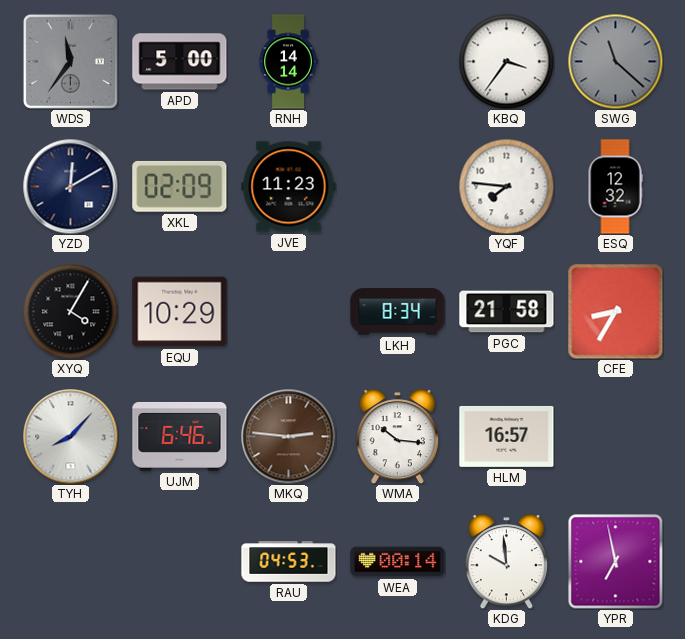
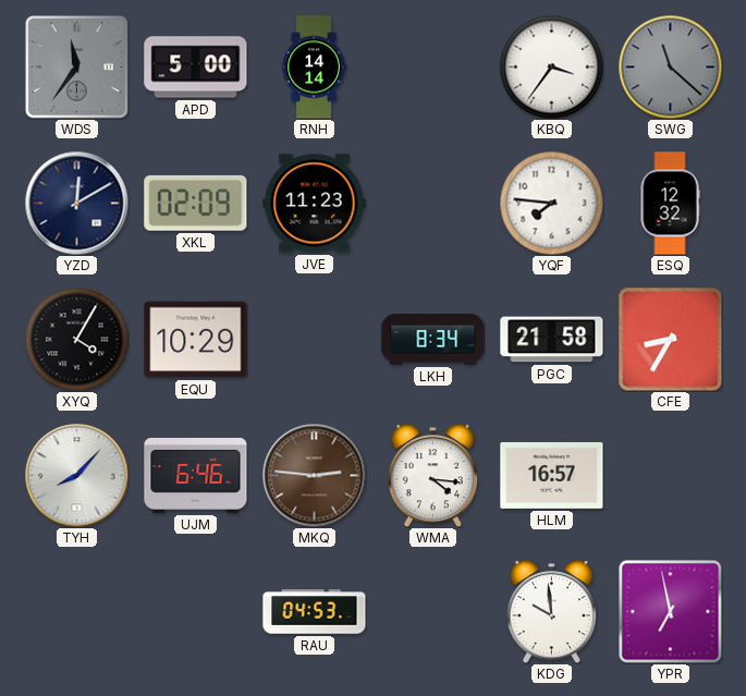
WMA: 10:16 -> 4:16
WEA: 00:14 -> none
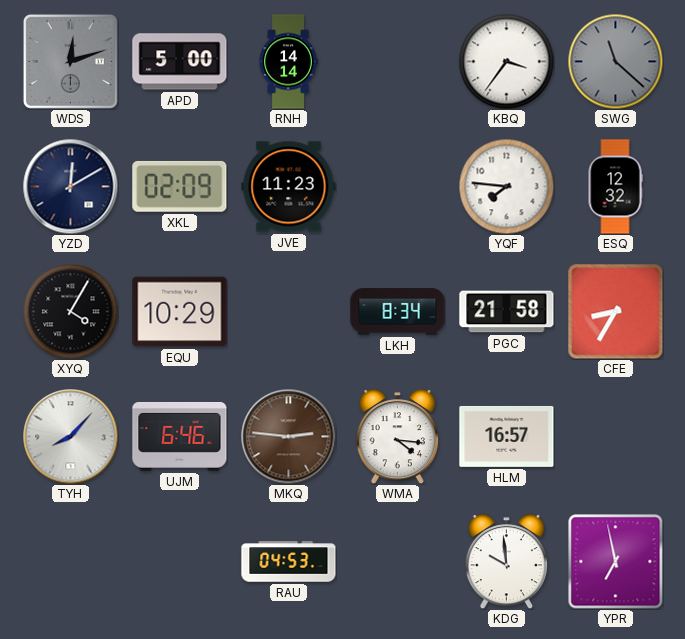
WDS: 11:36 -> 12:12
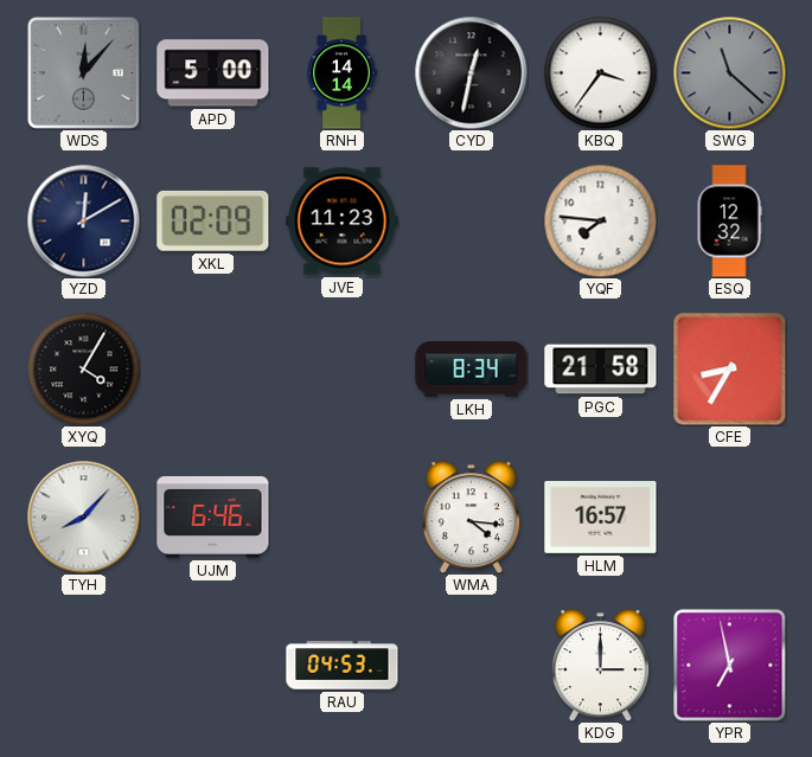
WDS: 12:12 -> 12:07
CYD: none -> 12:32
EQU: 10:29 -> none
MKQ: 2:46 -> none
KDG: 9:59 -> 3:00
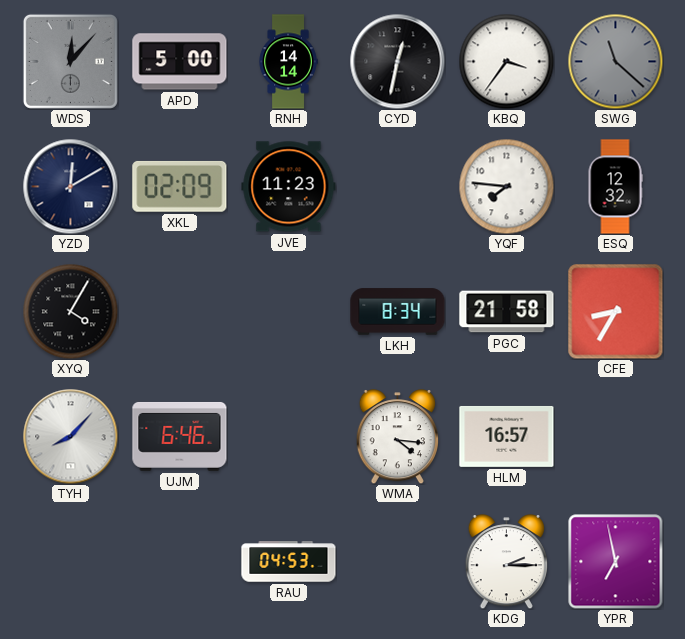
KDG: 3:00 -> 2:15
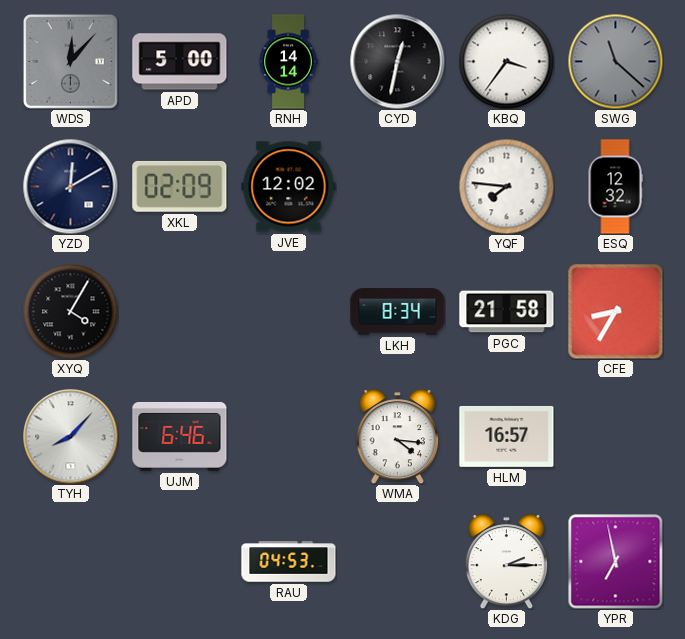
JVE: 11:23 -> 12:02
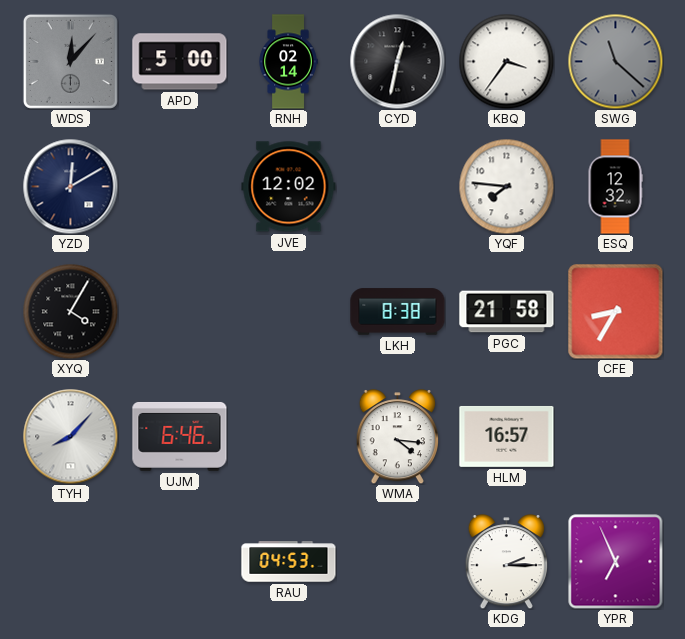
RNH: 14:14 -> 02:14
XKL: 02:09 -> none
LKH: 8:34 -> 8:38
YPR: 6:58 -> 6:56
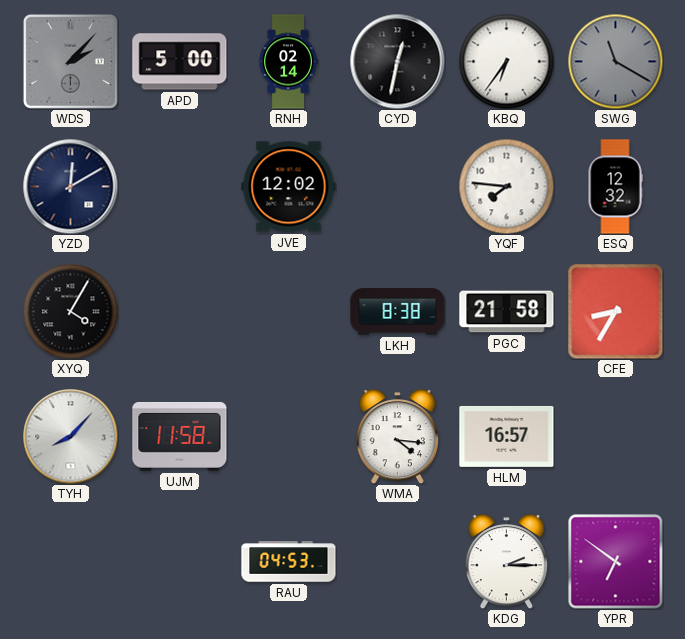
WDS: 12:07 -> 2:07
KBQ: 3:36 -> 6:36
SWG: 11:22 -> 11:20
UJM: 6:46 -> 11:58
YPR: 6:56 -> 6:51
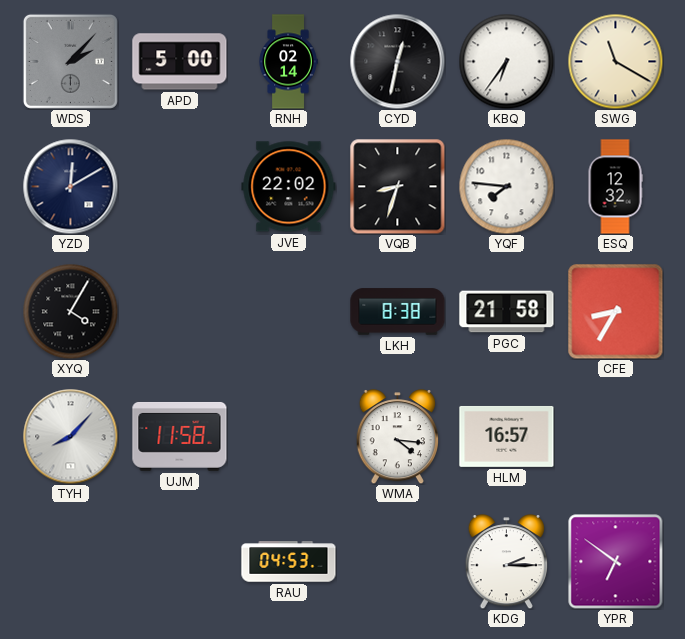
SWG dial: grey -> cream
JVE: 12:02 -> 22:02
VQB: none -> 8:33
